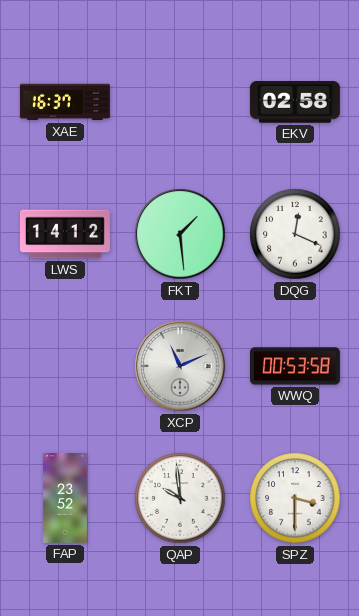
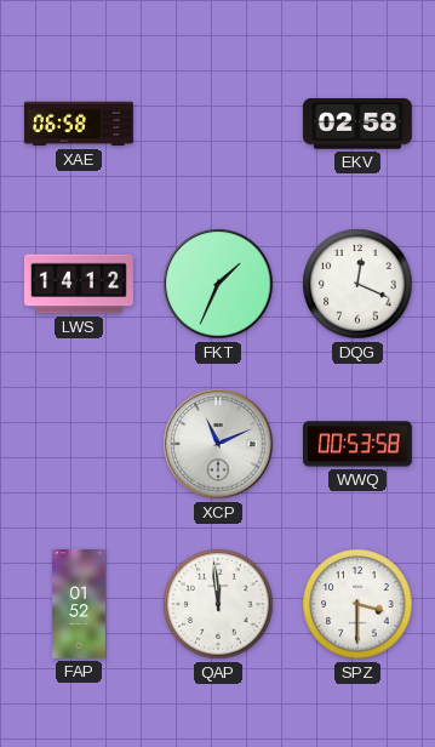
XAE: 16:37 -> 06:58
FKT: 1:29 -> 1:34
FAP: 23:52 -> 01:52
QAP: 9:59 -> 11:59
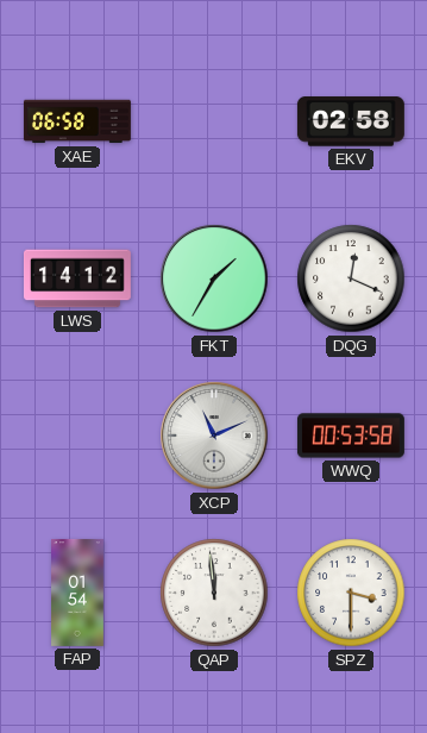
FKT: 1:34 -> 1:35
FAP: 01:52 -> 01:54
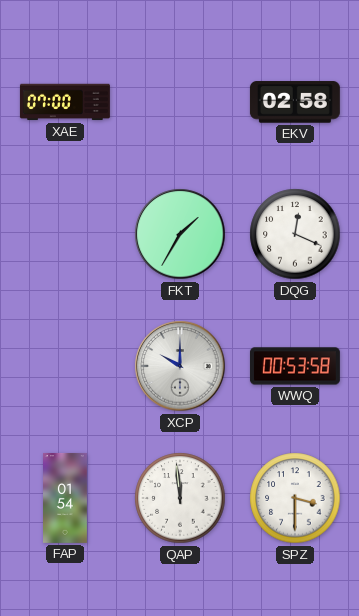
XAE: 06:58 -> 07:00
LWS: 14:12 -> none
XCP: 11:11 -> 10:00
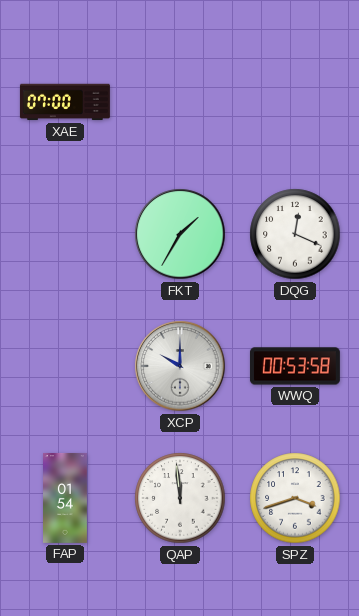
EKV: 02:58 -> none
SPZ: 3:30 -> 3:42
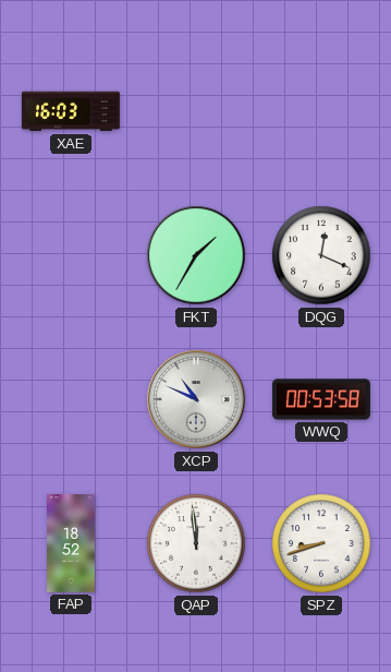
XAE: 07:00 -> 16:03
XCP: 10:00 -> 10:49
FAP: 01:54 -> 18:52
SPZ: 3:42 -> 8:42
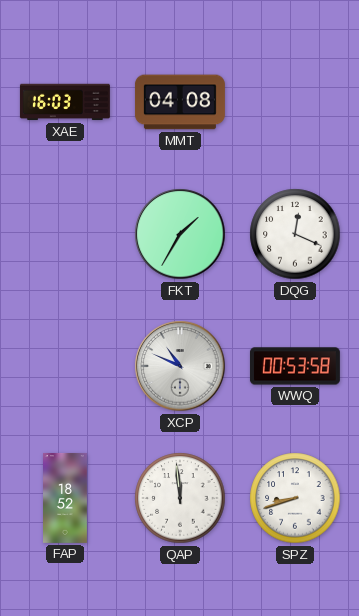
MMT: none -> 04:08
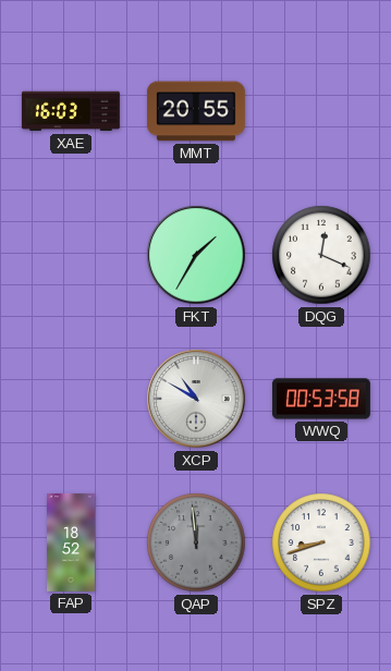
MMT: 04:08 -> 20:55
XCP: 10:49 -> 10:50
QAP dial: white -> grey
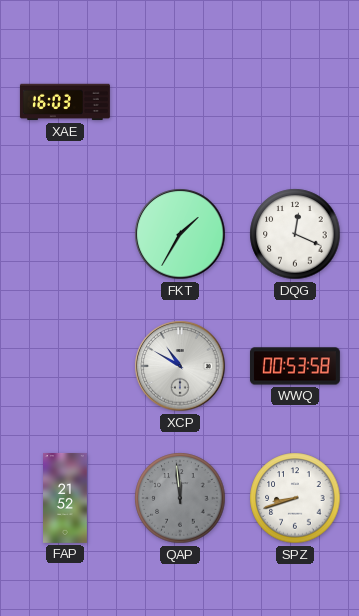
MMT: 20:55 -> none
FAP: 18:52 -> 21:52
